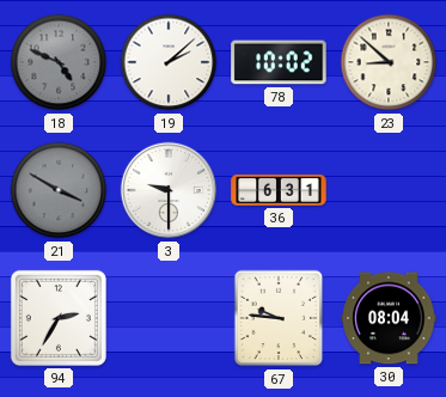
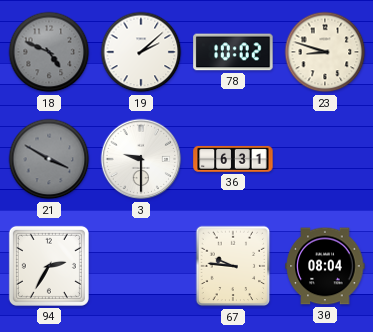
23: 8:52 -> 8:48
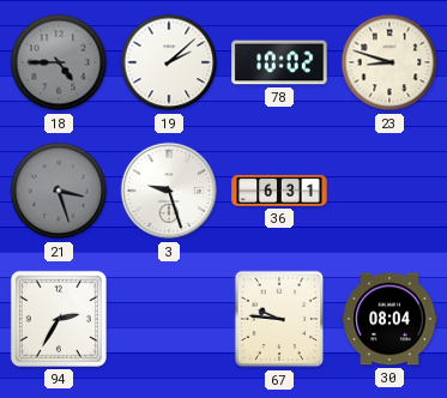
18: 4:49 -> 4:45
21: 3:50 -> 3:27
3: 9:30 -> 9:27
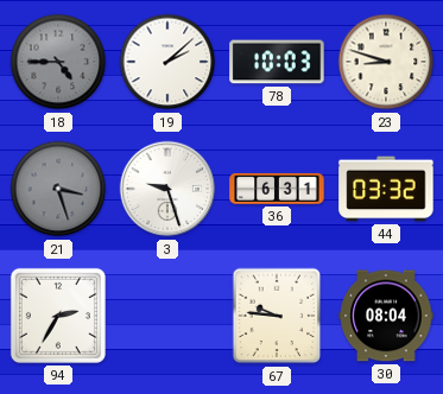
78: 10:02 -> 10:03
44: none -> 03:32
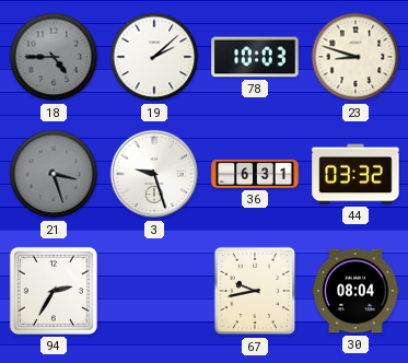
67: 9:46 -> 9:43
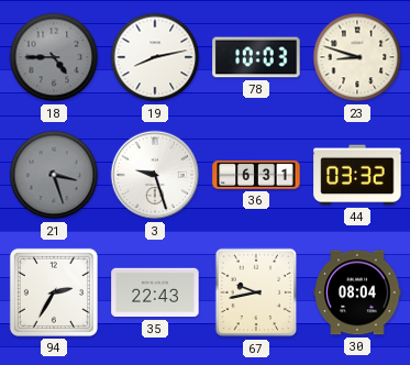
19: 2:08 -> 8:13
35: none -> 22:43
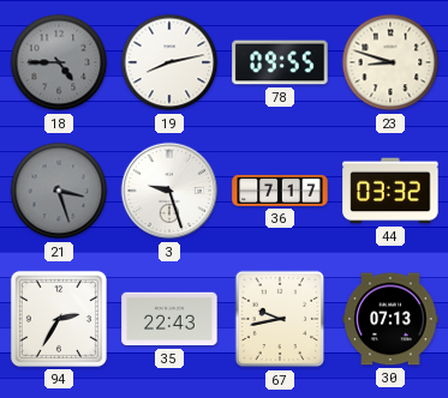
78: 10:03 -> 09:55
36: 6:31 -> 7:17
30: 08:04 -> 07:13
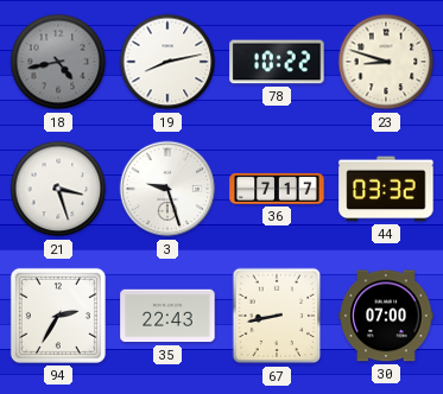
18: 4:45 -> 4:43
78: 09:55 -> 10:22
21 dial: grey -> white
67: 9:43 -> 8:43
30: 07:13 -> 07:00
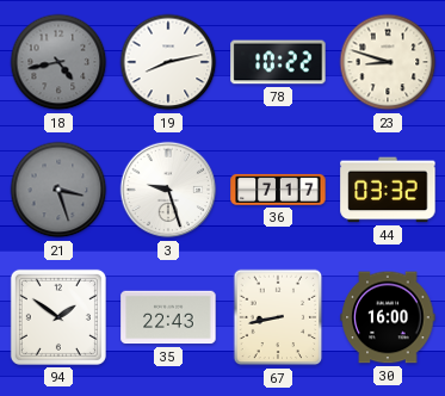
21 dial: white -> grey
94: 2:35 -> 1:51
30: 07:00 -> 16:00
